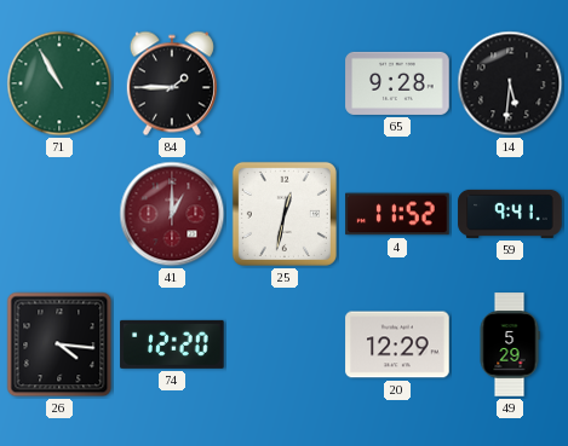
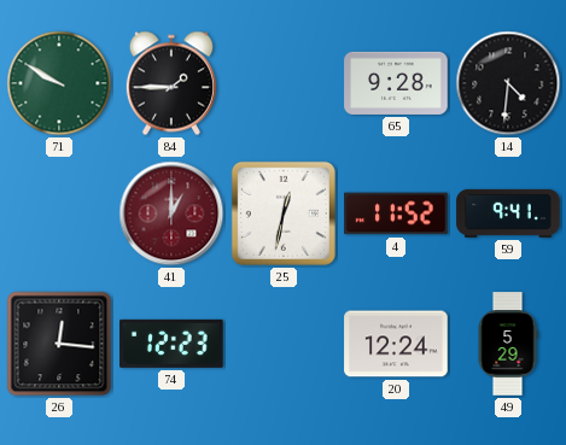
71: 10:55 -> 9:50
14: 5:31 -> 4:31
26: 4:16 -> 12:16
74: 12:20 -> 12:23
20: 12:29 -> 12:24
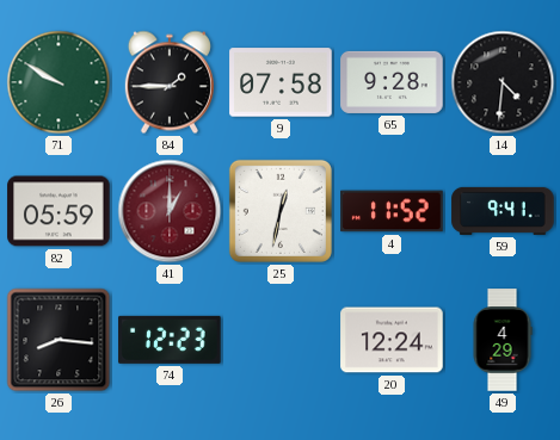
9: none -> 07:58
82: none -> 05:59
26: 12:16 -> 8:16
49: 5:29 -> 4:29
